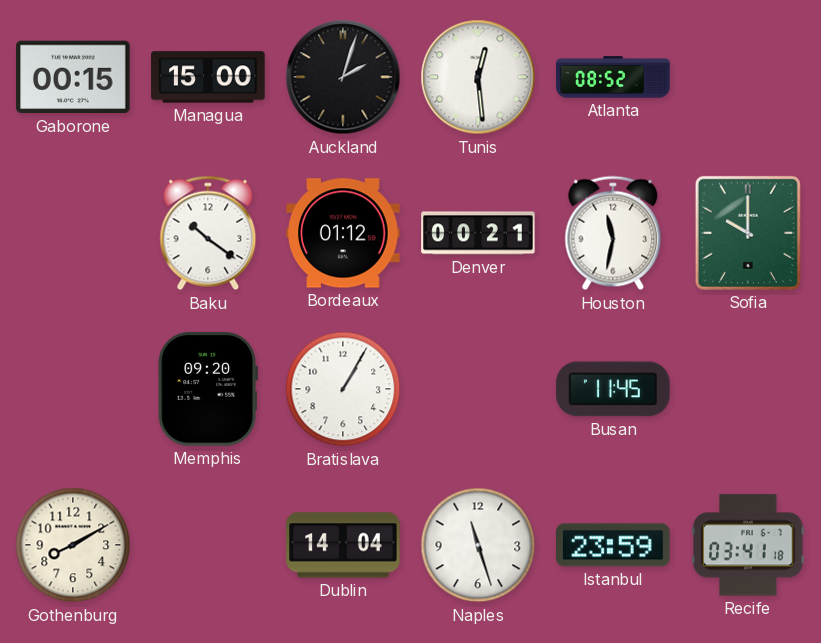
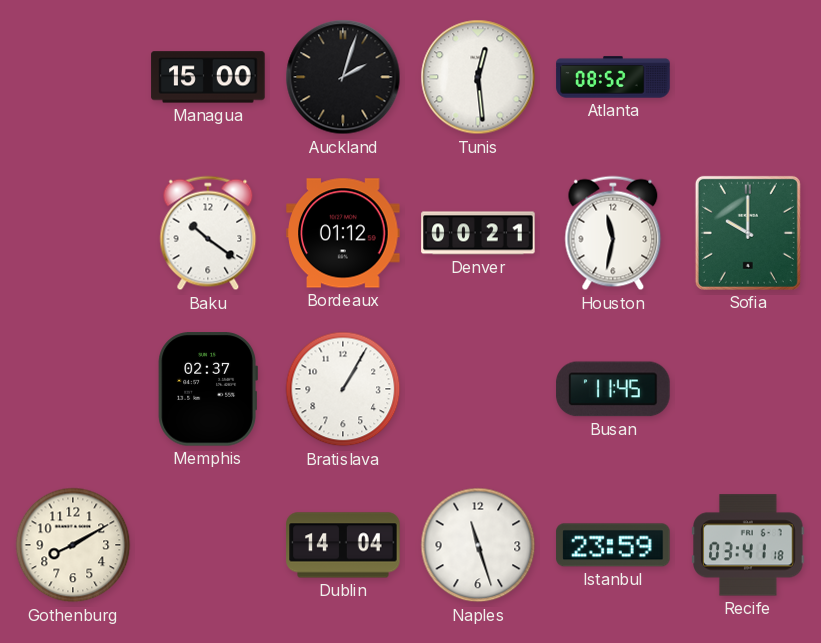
Gaborone: 00:15 -> none
Memphis: 09:20 -> 02:37
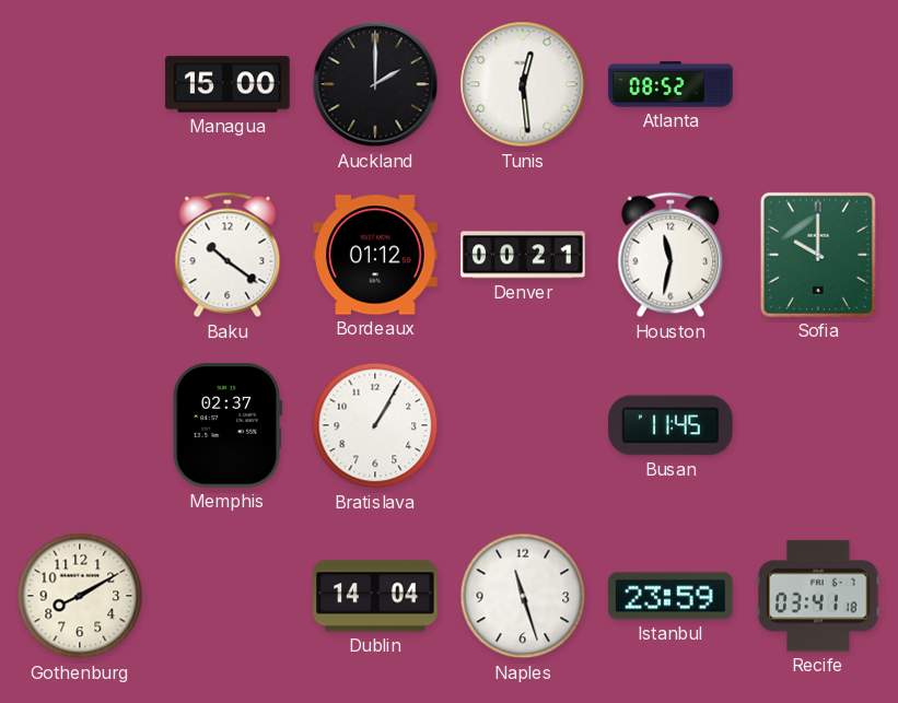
Auckland: 2:03 -> 2:00
